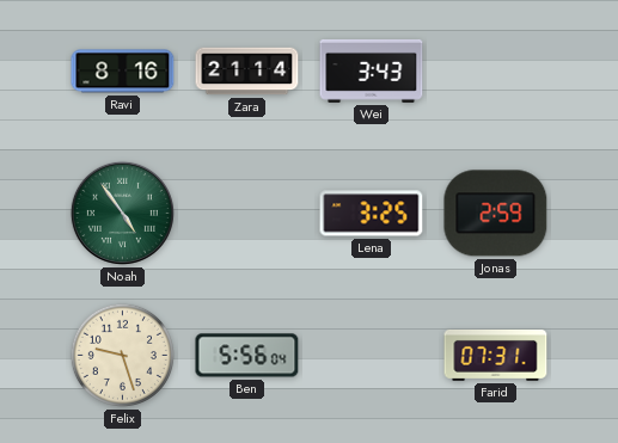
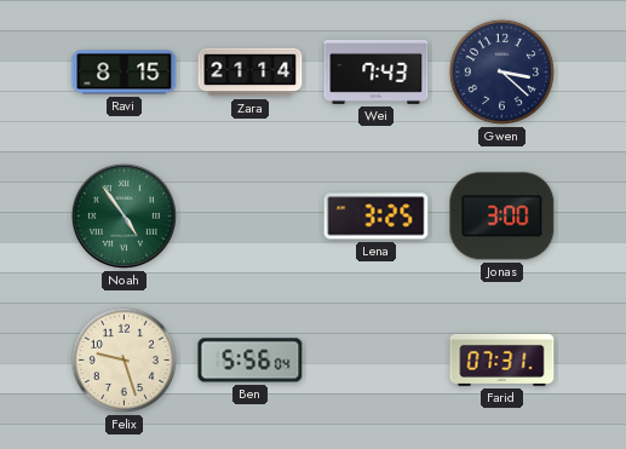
Ravi: 8:16 -> 8:15
Wei: 3:43 -> 7:43
Gwen: none -> 3:22
Jonas: 2:59 -> 3:00
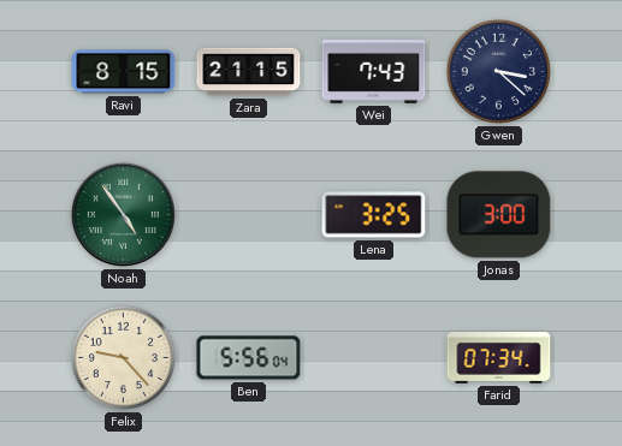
Zara: 21:14 -> 21:15
Felix: 9:27 -> 9:23
Farid: 07:31 -> 07:34
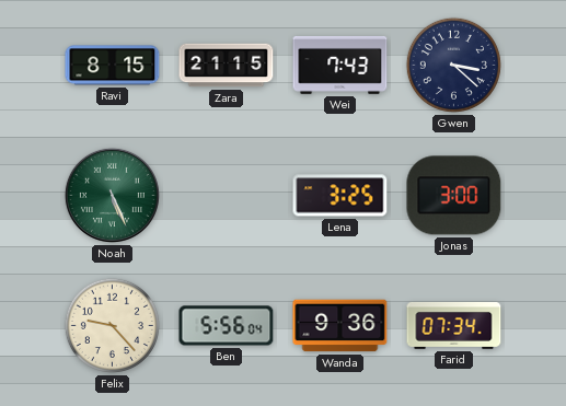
Noah: 4:54 -> 5:26
Wanda: none -> 9:36
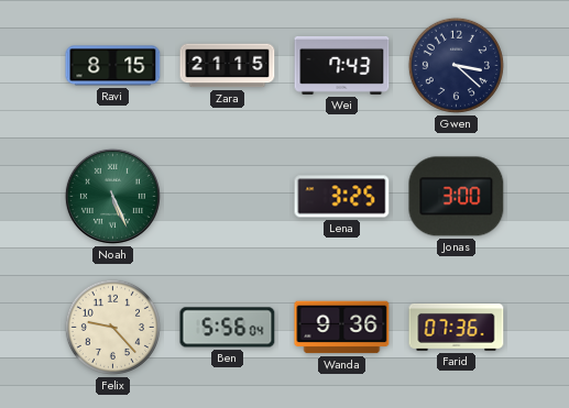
Farid: 07:34 -> 07:36
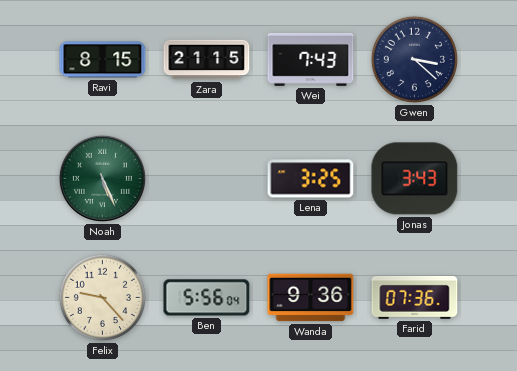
Jonas: 3:00 -> 3:43
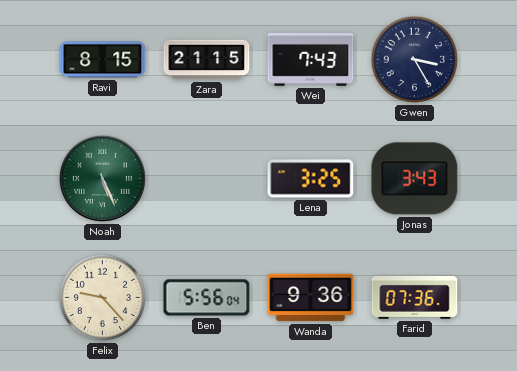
Gwen: 3:22 -> 3:25
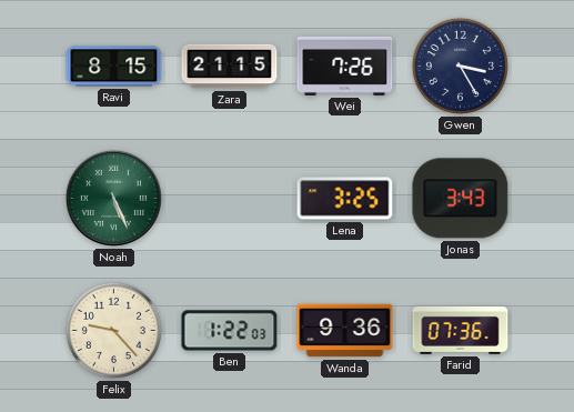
Wei: 7:43 -> 7:26
Ben: 5:56 -> 1:22
